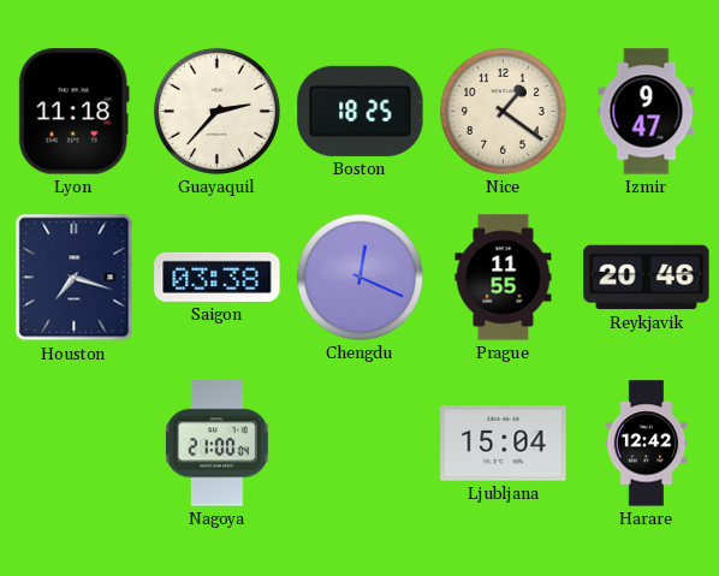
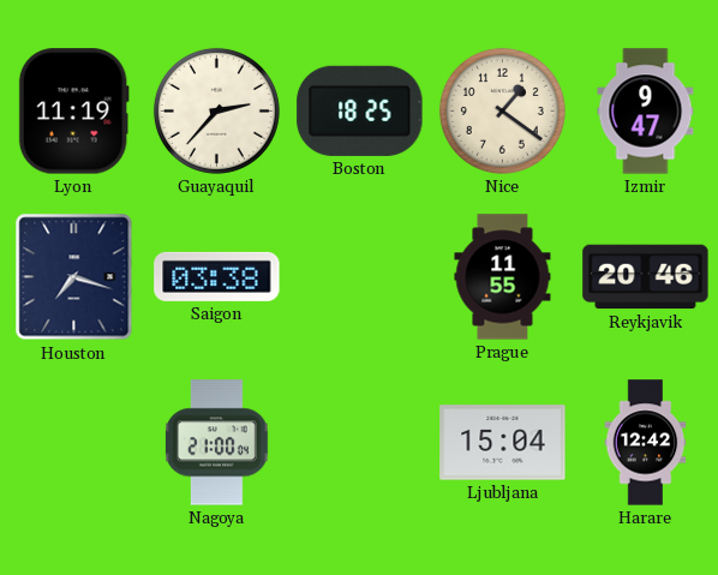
Lyon: 11:18 -> 11:19
Chengdu: 12:19 -> none
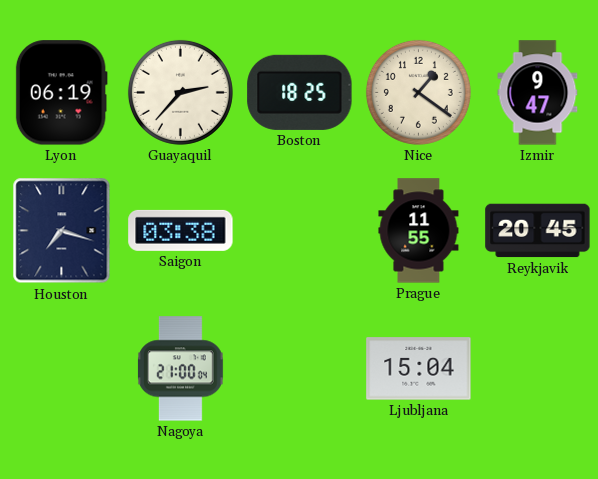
Lyon: 11:19 -> 06:19
Reykjavik: 20:46 -> 20:45
Harare: 12:42 -> none
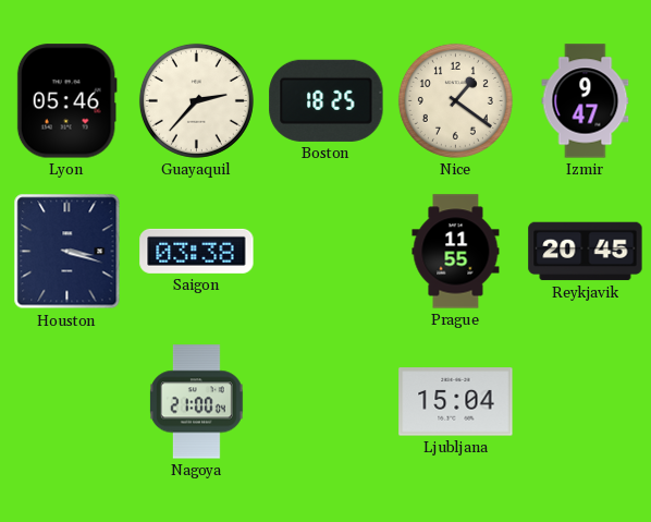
Lyon: 06:19 -> 05:46
Houston: 7:18 -> 3:18
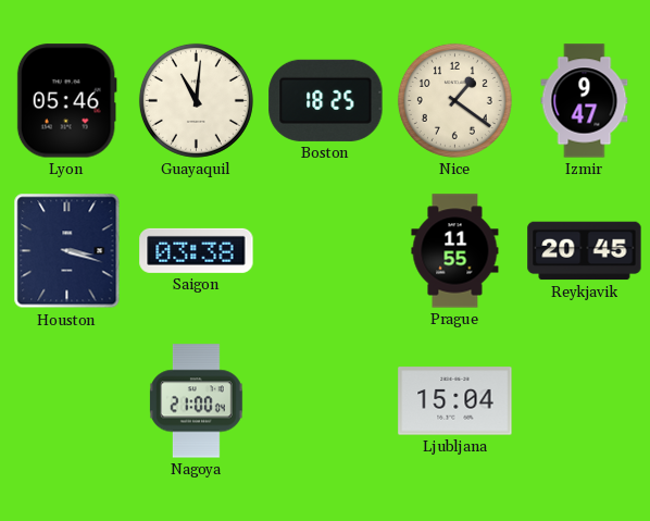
Guayaquil: 2:37 -> 11:01
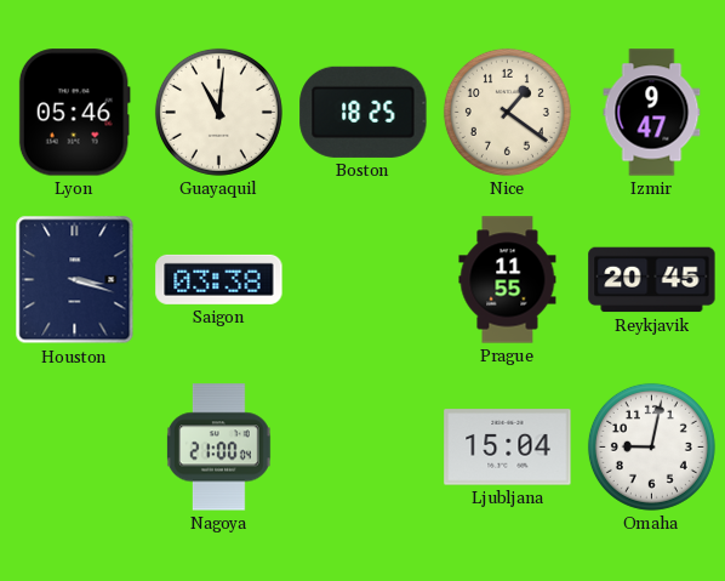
Omaha: none -> 9:02
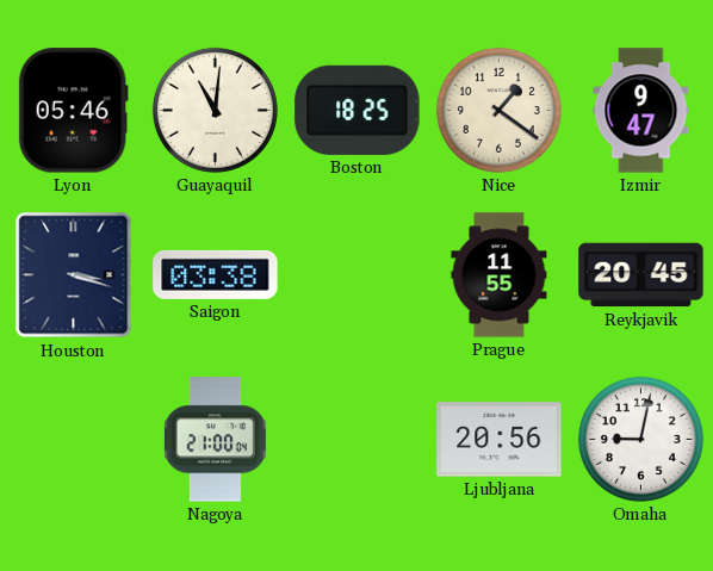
Ljubljana: 15:04 -> 20:56
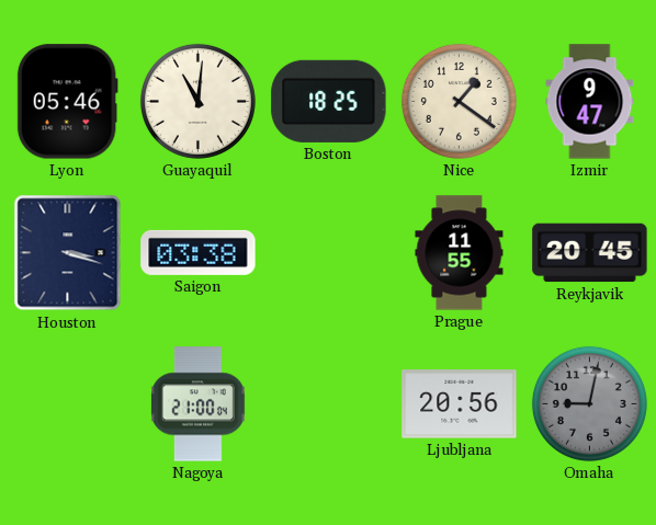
Omaha dial: white -> grey
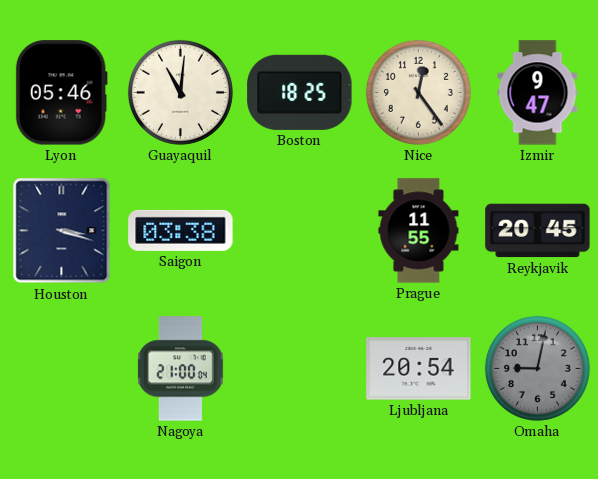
Nice: 1:21 -> 12:24
Ljubljana: 20:56 -> 20:54
